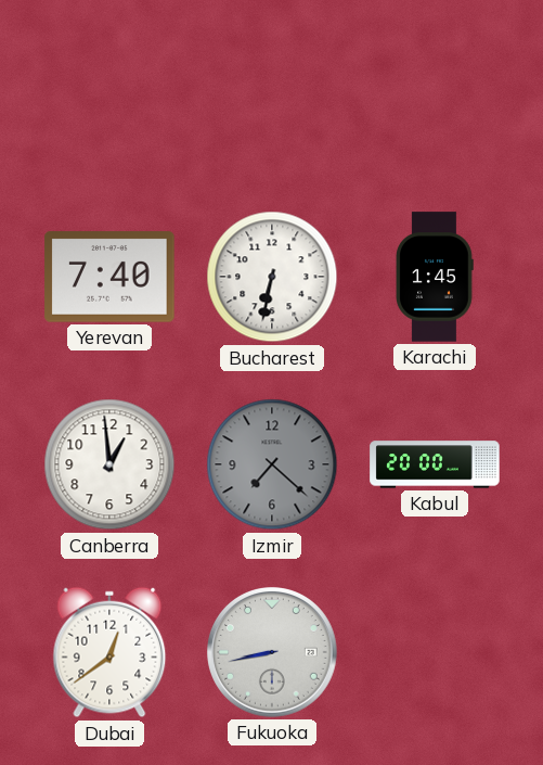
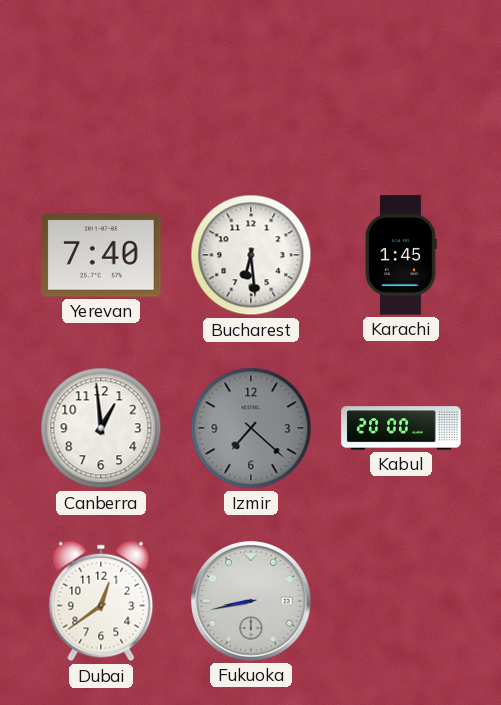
Bucharest: 6:32 -> 6:29
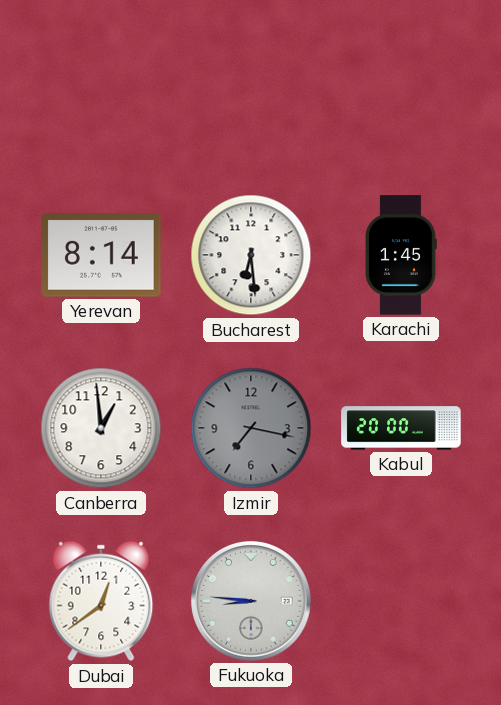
Yerevan: 7:40 -> 8:14
Izmir: 7:22 -> 7:17
Fukuoka: 8:43 -> 8:46
